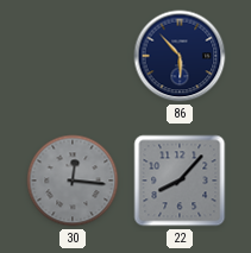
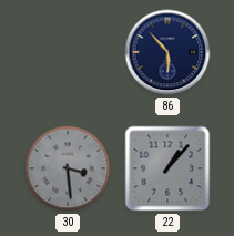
30: 12:16 -> 3:29
22: 8:07 -> 1:07
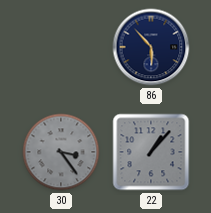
30: 3:29 -> 3:24
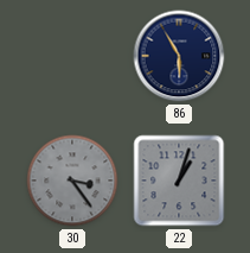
86: 5:53 -> 5:55
22: 1:07 -> 1:03
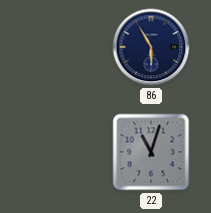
30: 3:24 -> none
22: 1:03 -> 11:03
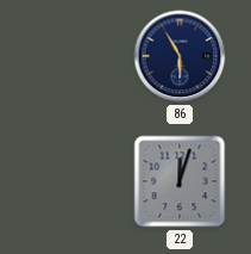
22: 11:03 -> 12:03
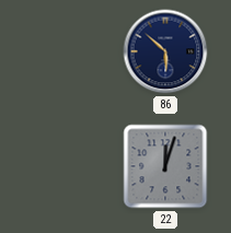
86: 5:55 -> 5:52
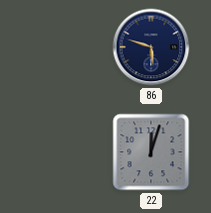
86: 5:52 -> 5:48
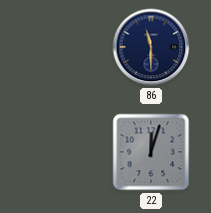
86: 5:48 -> 11:30
